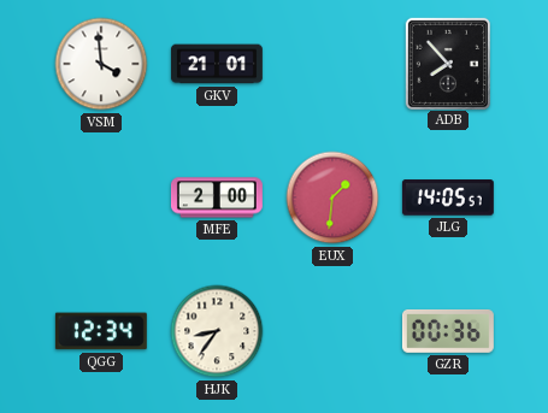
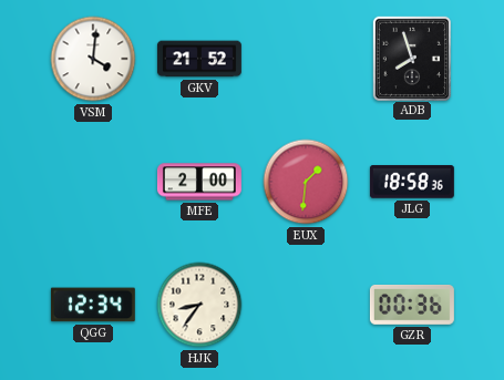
VSM: 3:59 -> 4:01
GKV: 21:01 -> 21:52
ADB: 7:53 -> 7:57
JLG: 14:05 -> 18:58
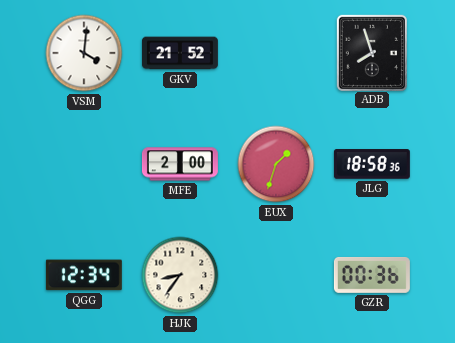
EUX: 1:31 -> 1:33
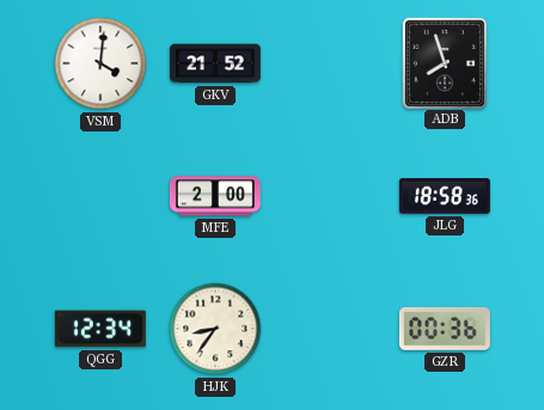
EUX: 1:33 -> none
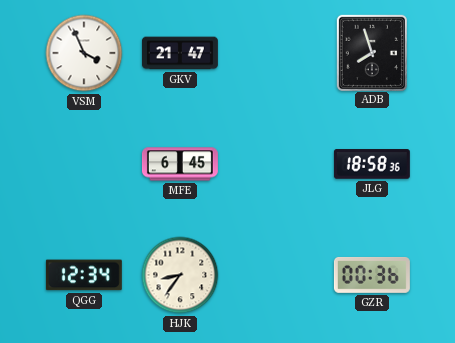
VSM: 4:01 -> 3:56
GKV: 21:52 -> 21:47
MFE: 2:00 -> 6:45
